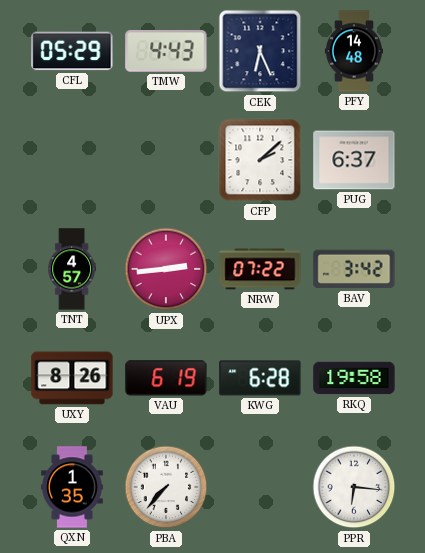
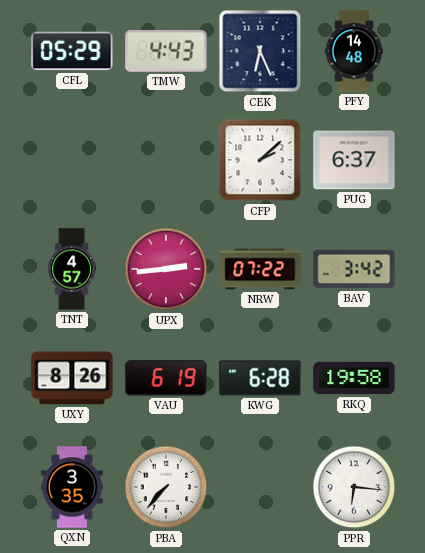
QXN: 1:35 -> 3:35
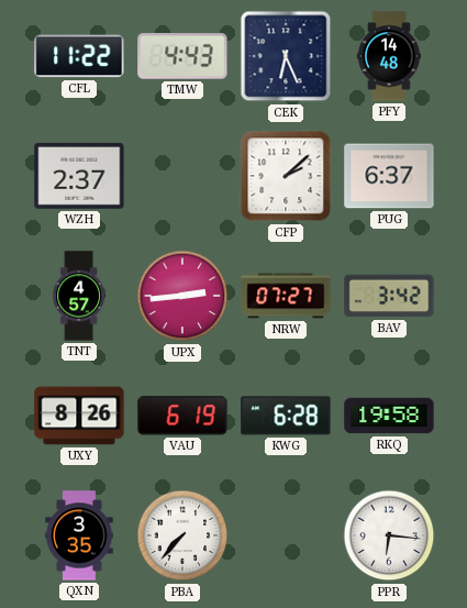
CFL: 05:29 -> 11:22
WZH: none -> 2:37
NRW: 07:22 -> 07:27
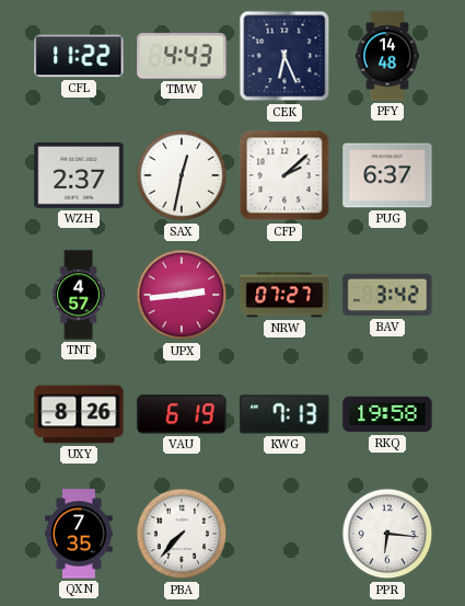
SAX: none -> 12:32
KWG: 6:28 -> 7:13
QXN: 3:35 -> 7:35
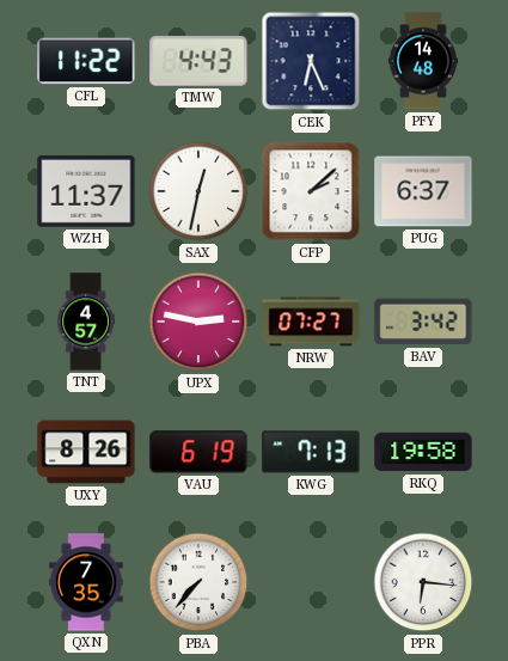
WZH: 2:37 -> 11:37
UPX: 2:44 -> 2:47
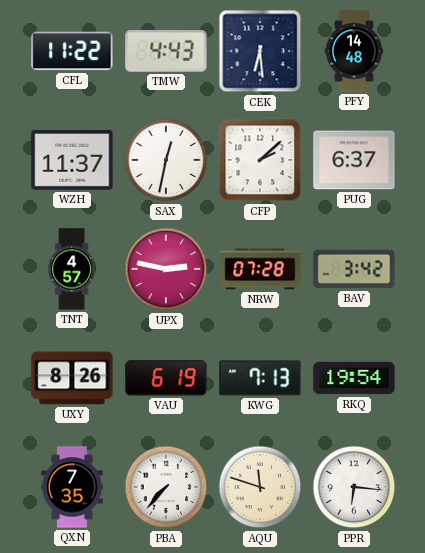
CEK: 6:26 -> 6:29
NRW: 07:27 -> 07:28
RKQ: 19:58 -> 19:54
AQU: none -> 11:48
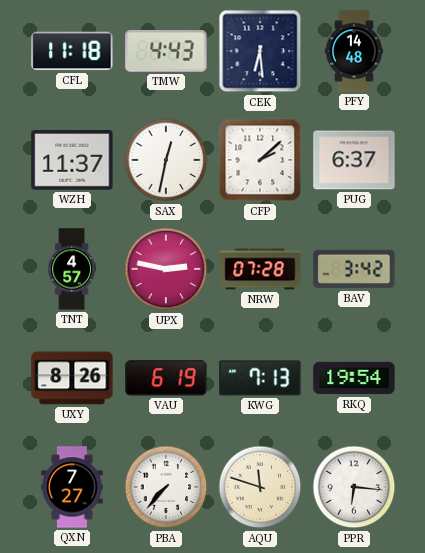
CFL: 11:22 -> 11:18
QXN: 7:35 -> 7:27
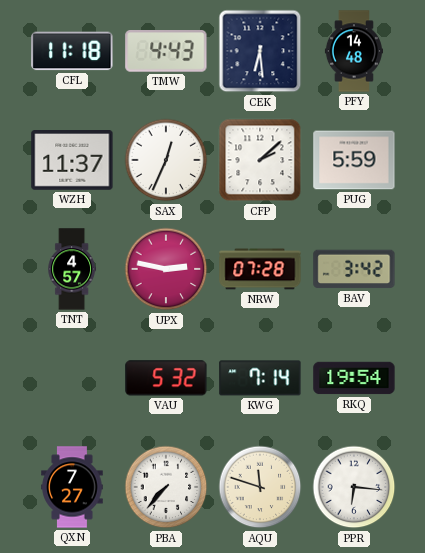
SAX: 12:32 -> 12:34
PUG: 6:37 -> 5:59
UXY: 8:26 -> none
VAU: 6:19 -> 5:32
KWG: 7:13 -> 7:14
